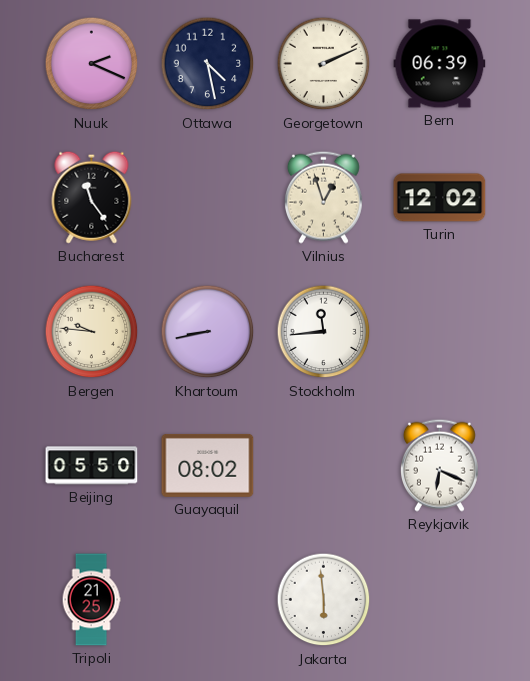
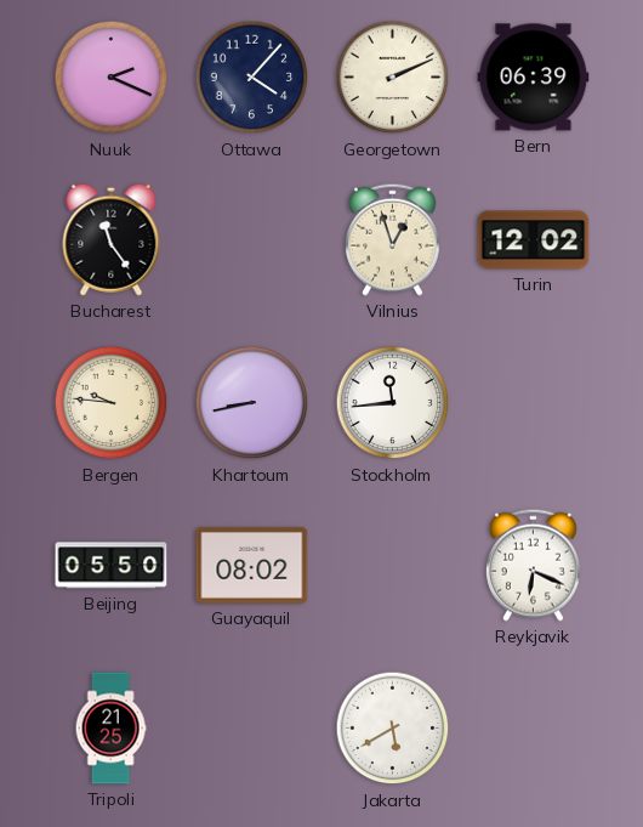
Ottawa: 4:28 -> 4:07
Jakarta: 5:59 -> 5:40
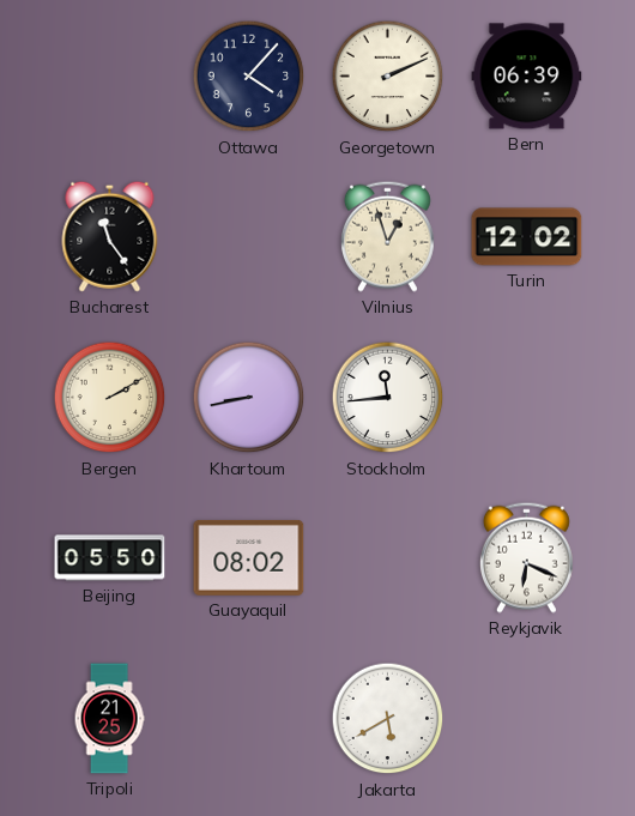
Nuuk: 2:19 -> none
Bergen: 9:46 -> 2:10
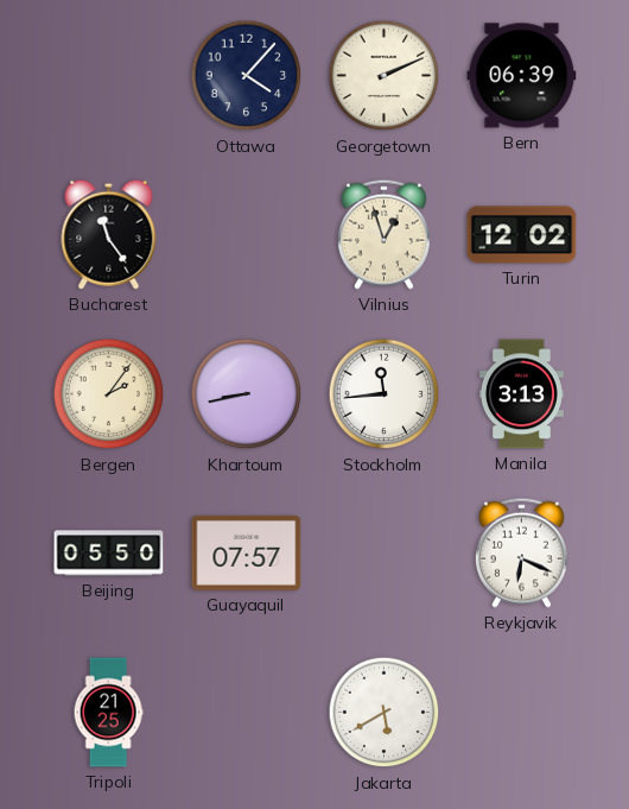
Bergen: 2:10 -> 2:06
Manila: none -> 3:13
Guayaquil: 08:02 -> 07:57
